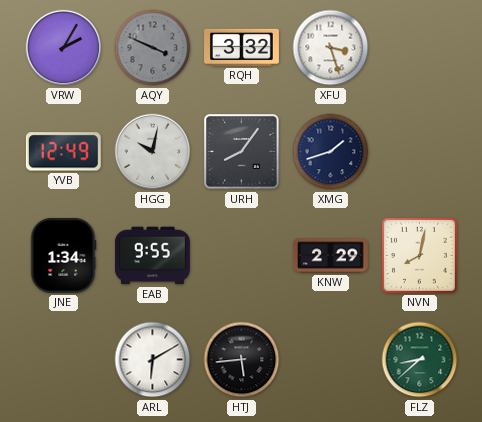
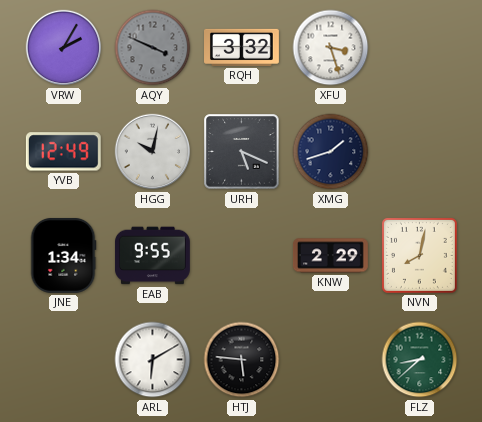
URH: 8:06 -> 5:19
HTJ: 5:44 -> 5:46
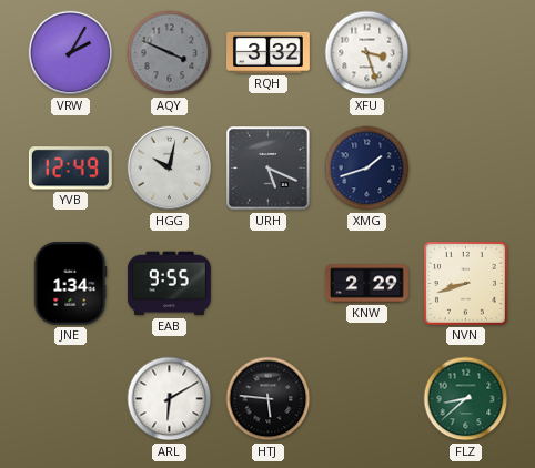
NVN: 8:02 -> 8:42
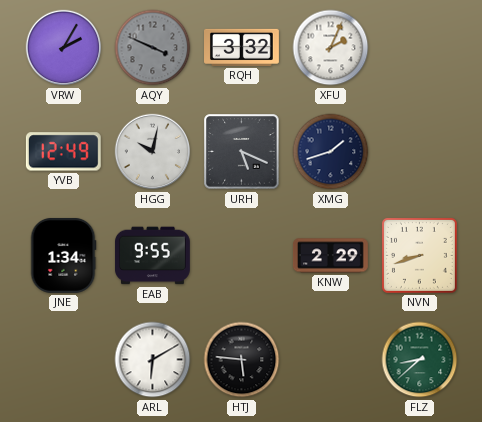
XFU: 3:27 -> 2:04
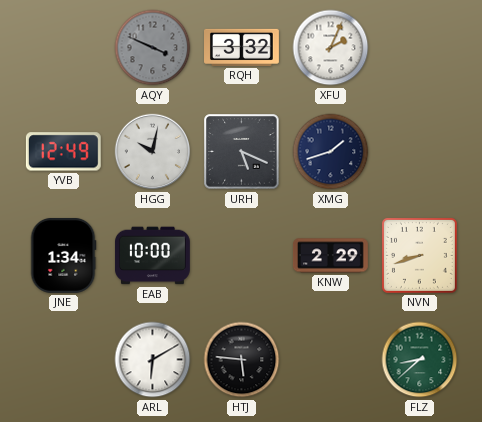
VRW: 2:05 -> none
EAB: 9:55 -> 10:00
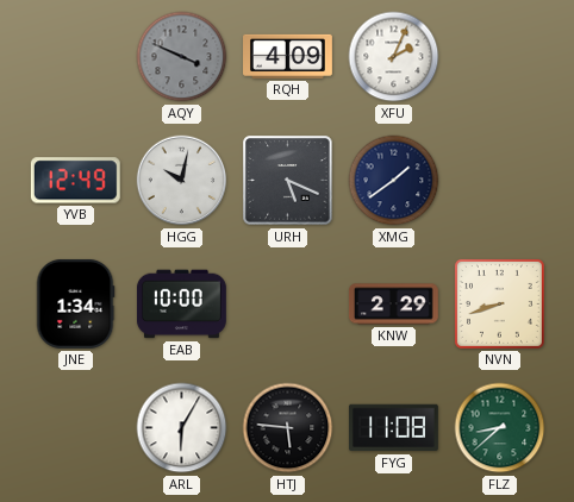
RQH: 3:32 -> 4:09
XMG: 1:42 -> 1:39
ARL: 6:10 -> 6:05
FYG: none -> 11:08
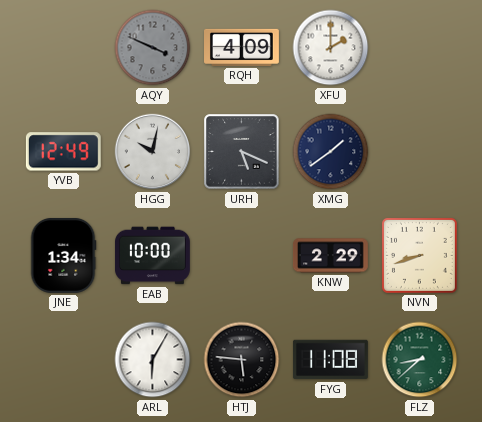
XFU: 2:04 -> 2:00
